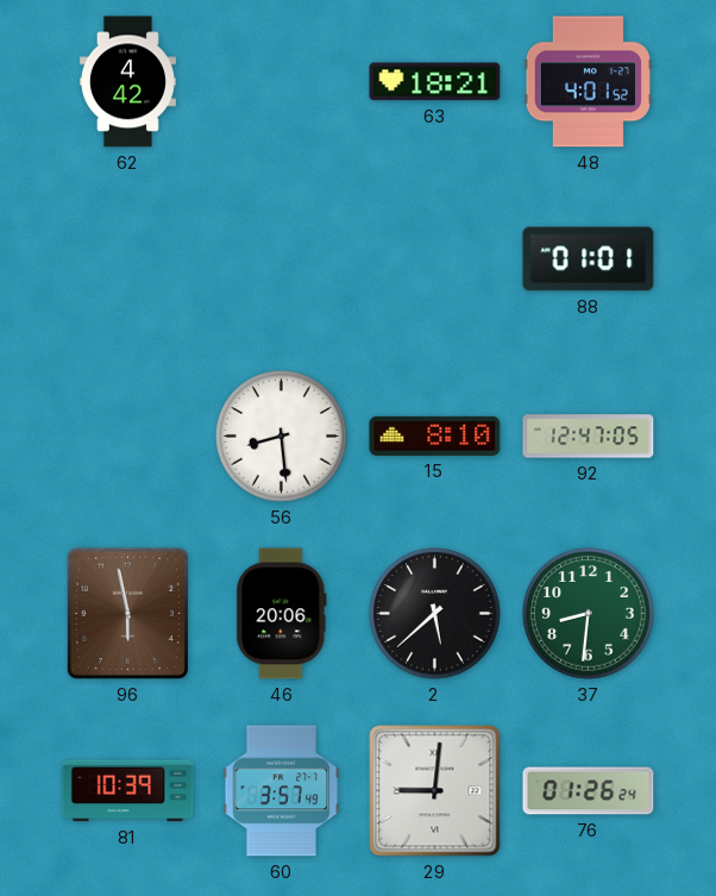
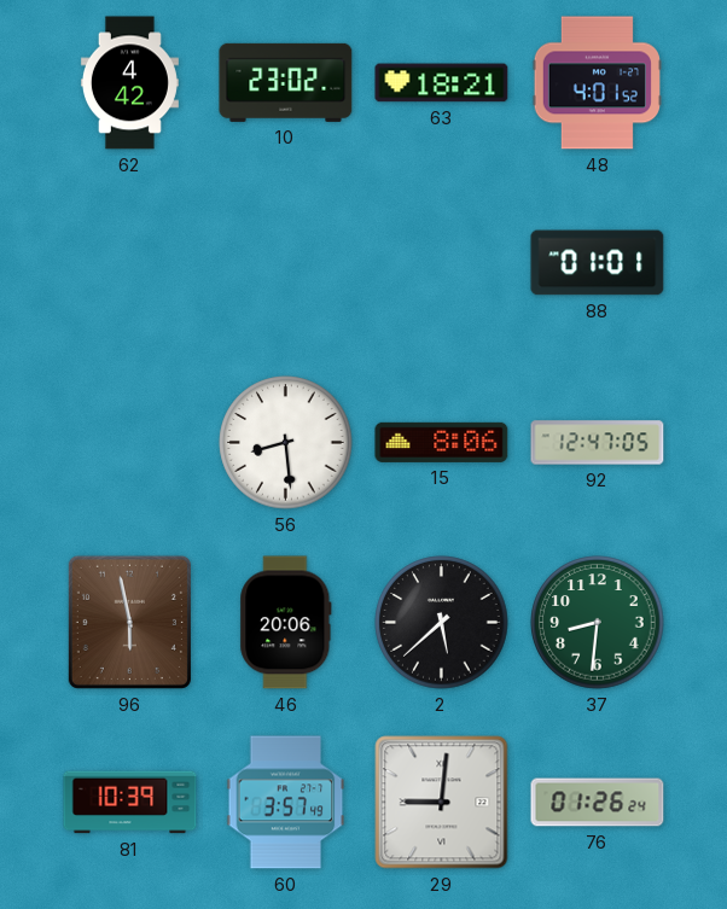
10: none -> 23:02
15: 8:10 -> 8:06
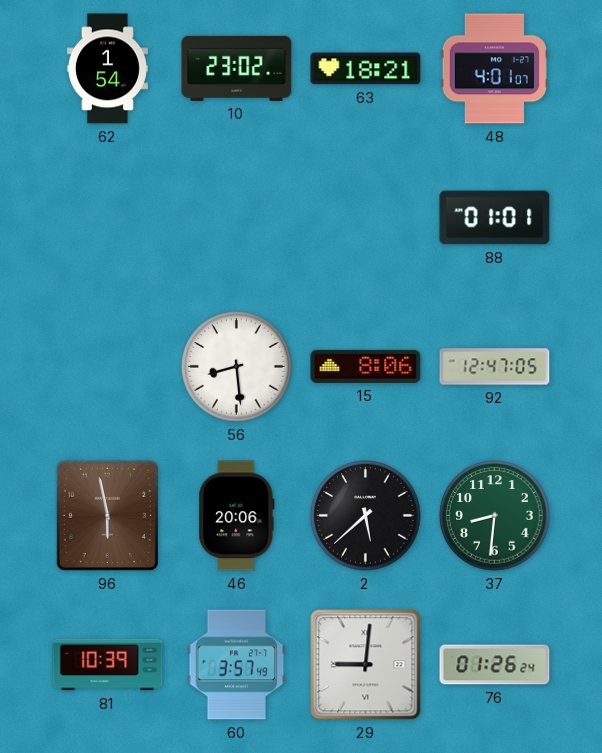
62: 4:42 -> 1:54
48: 4:01:52 -> 4:01:07
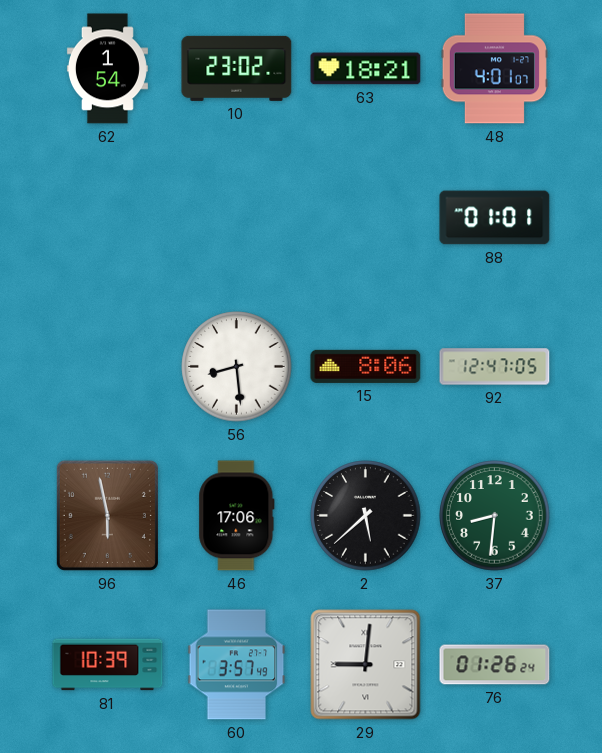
46: 20:06 -> 17:06
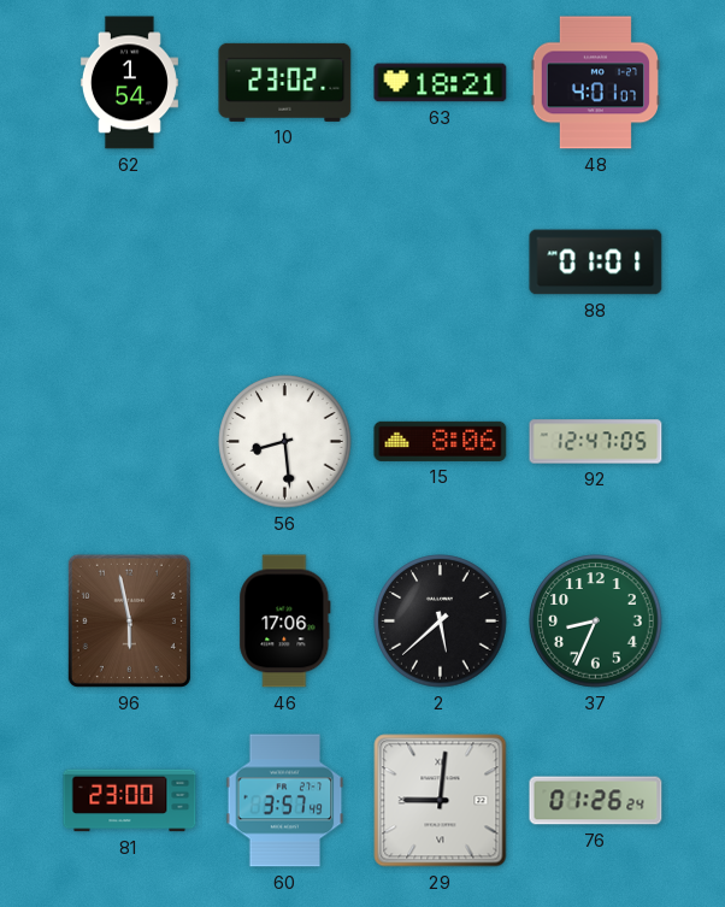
37: 8:31 -> 8:34
81: 10:39 -> 23:00
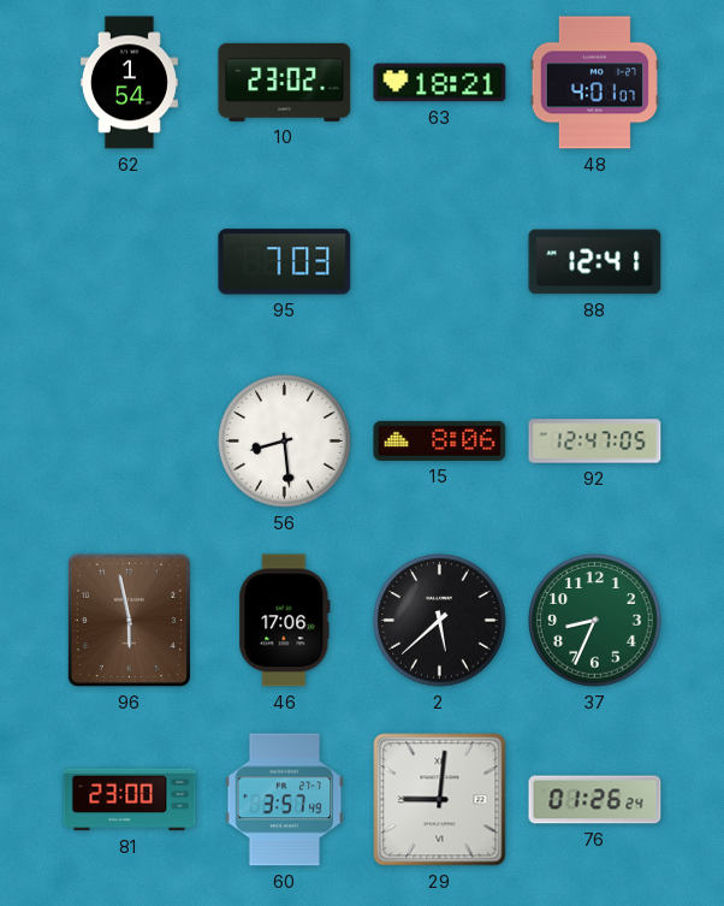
95: none -> 7:03
88: 01:01 -> 12:41
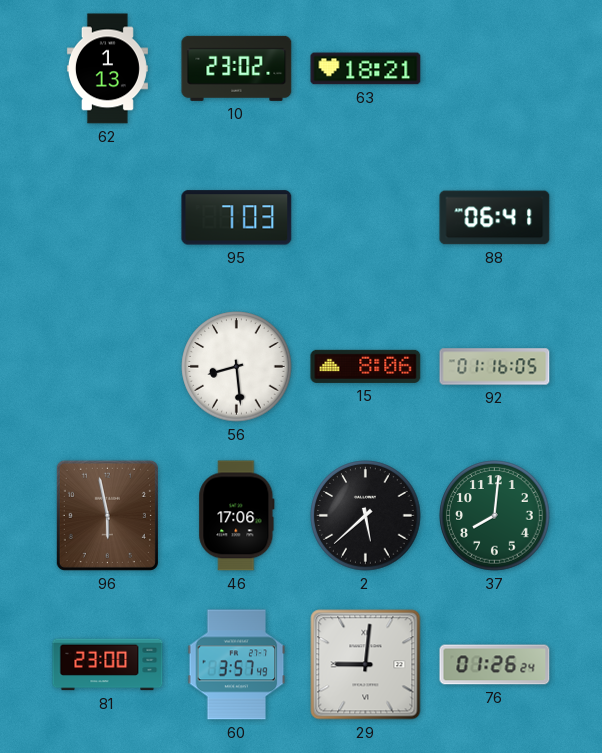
62: 1:54 -> 1:13
48: 4:01 -> none
88: 12:41 -> 06:41
92: 12:47 -> 01:16
37: 8:34 -> 8:01
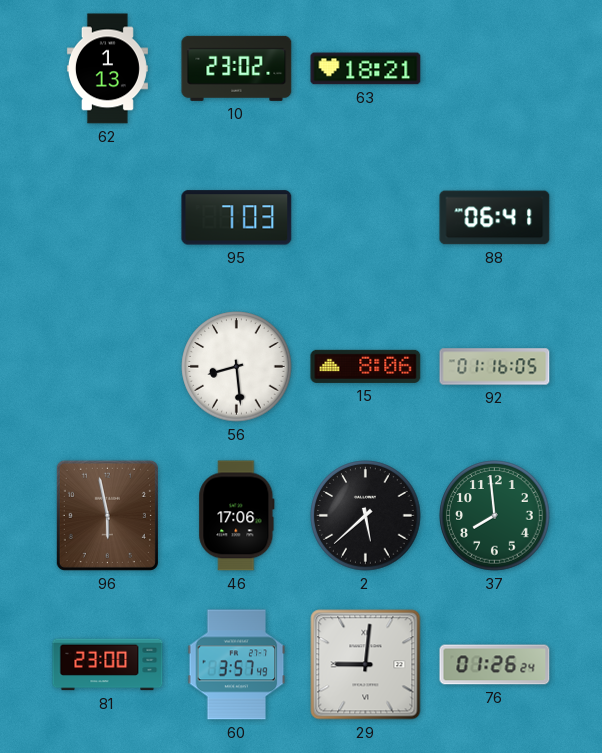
37: 8:01 -> 7:59
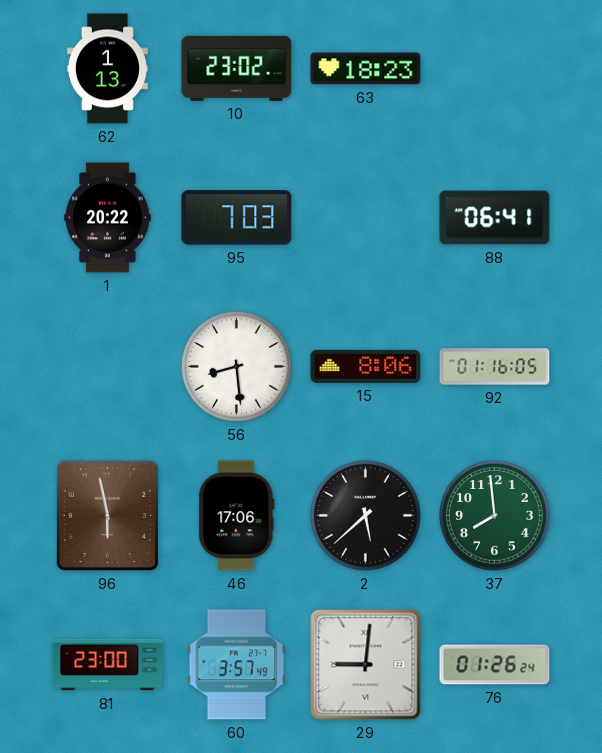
63: 18:21 -> 18:23
1: none -> 20:22
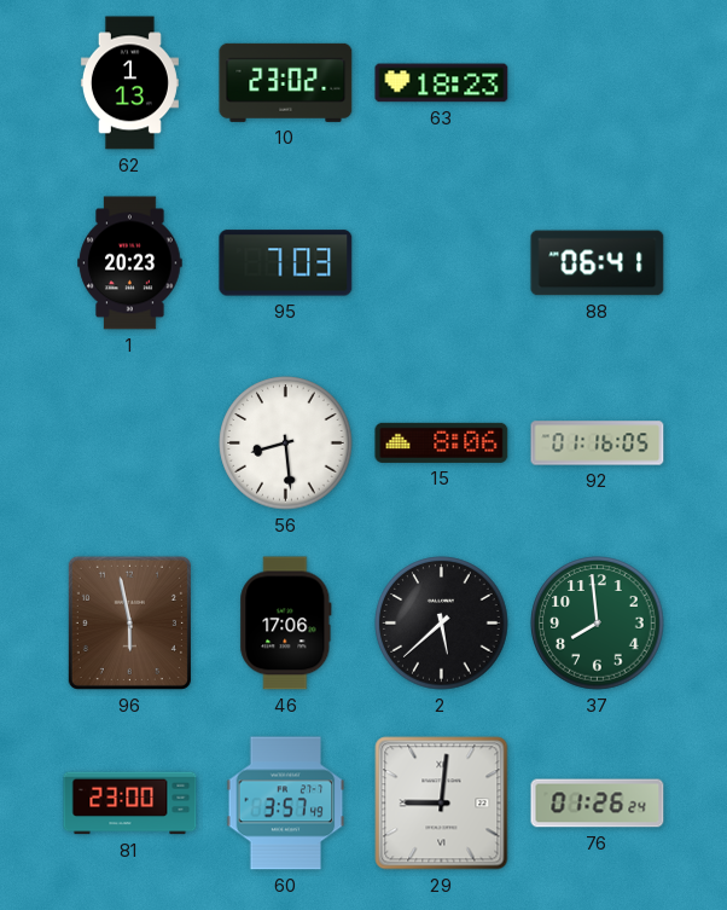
1: 20:22 -> 20:23
